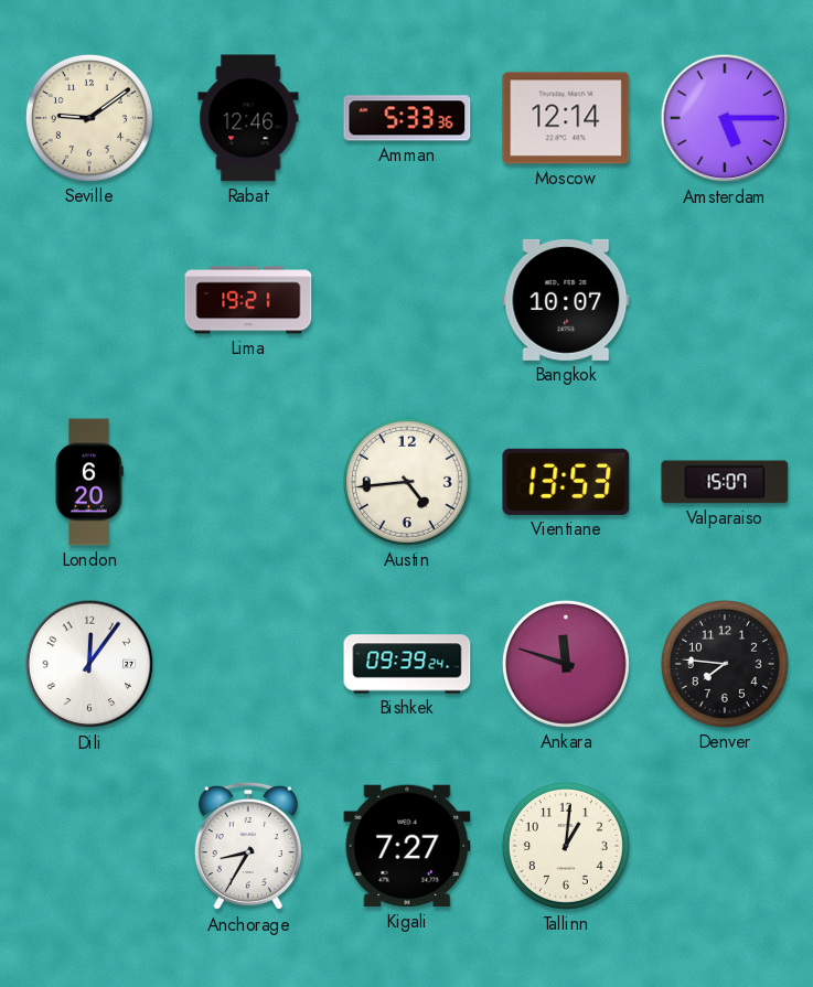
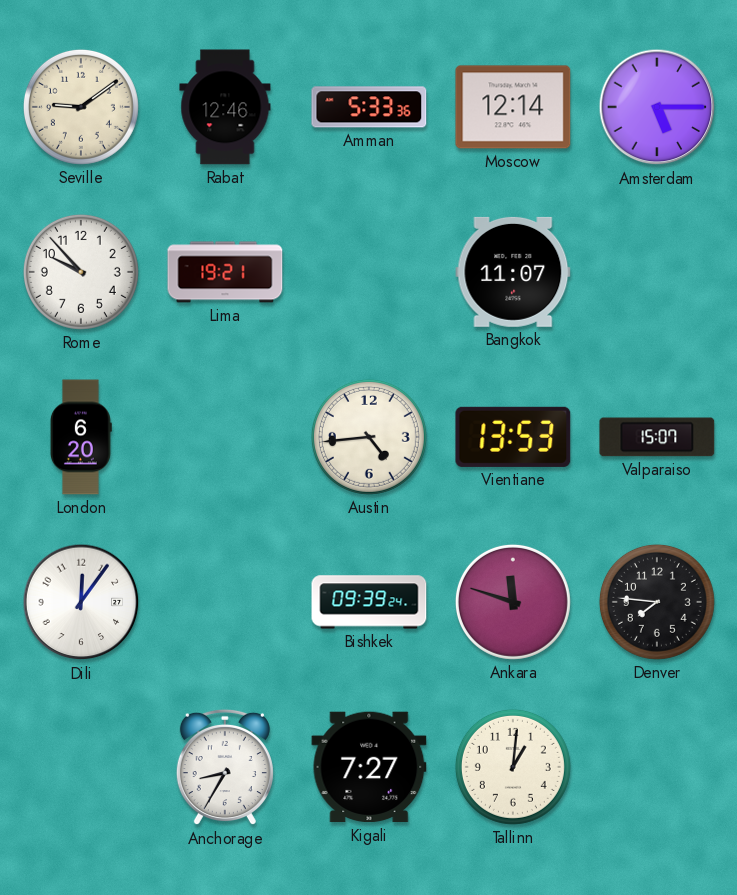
Rome: none -> 9:53
Bangkok: 10:07 -> 11:07
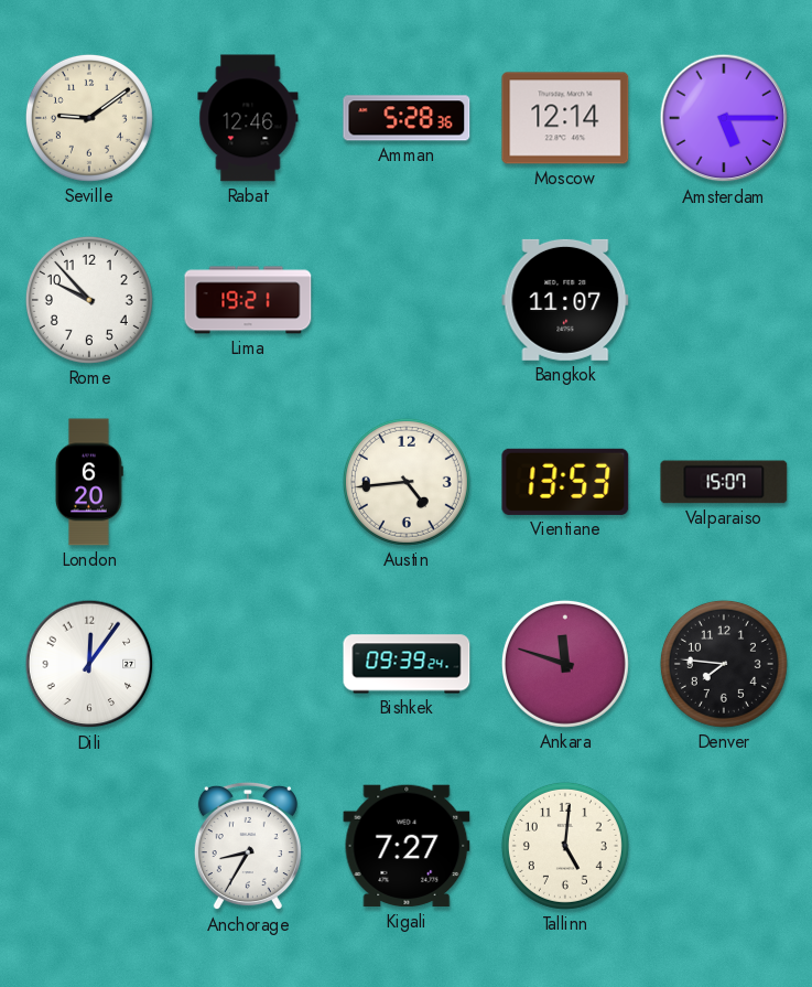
Amman: 5:33 -> 5:28
Tallinn: 1:01 -> 5:01
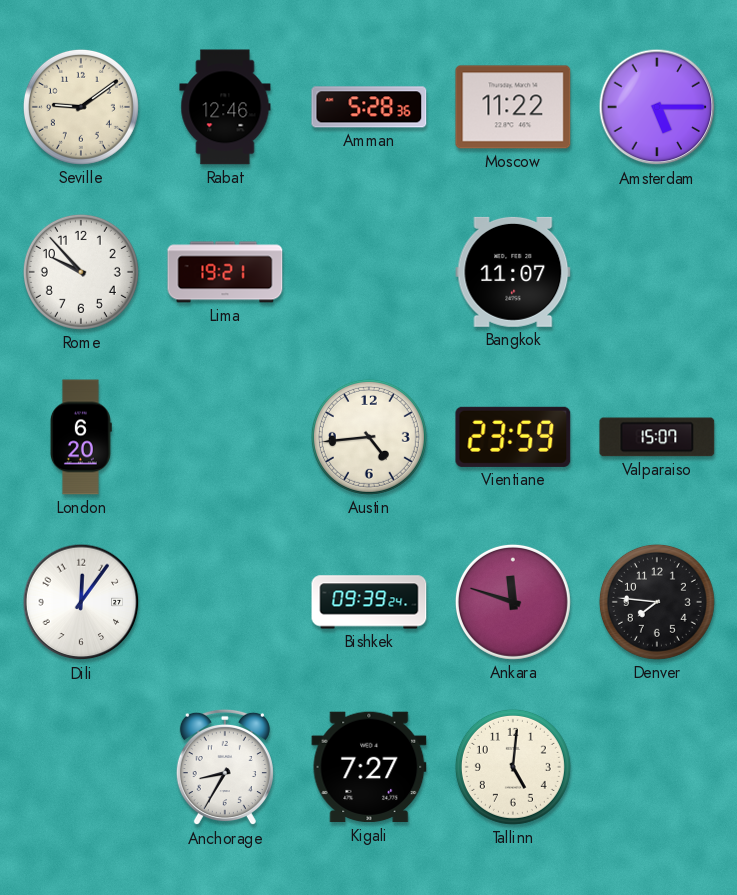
Moscow: 12:14 -> 11:22
Vientiane: 13:53 -> 23:59
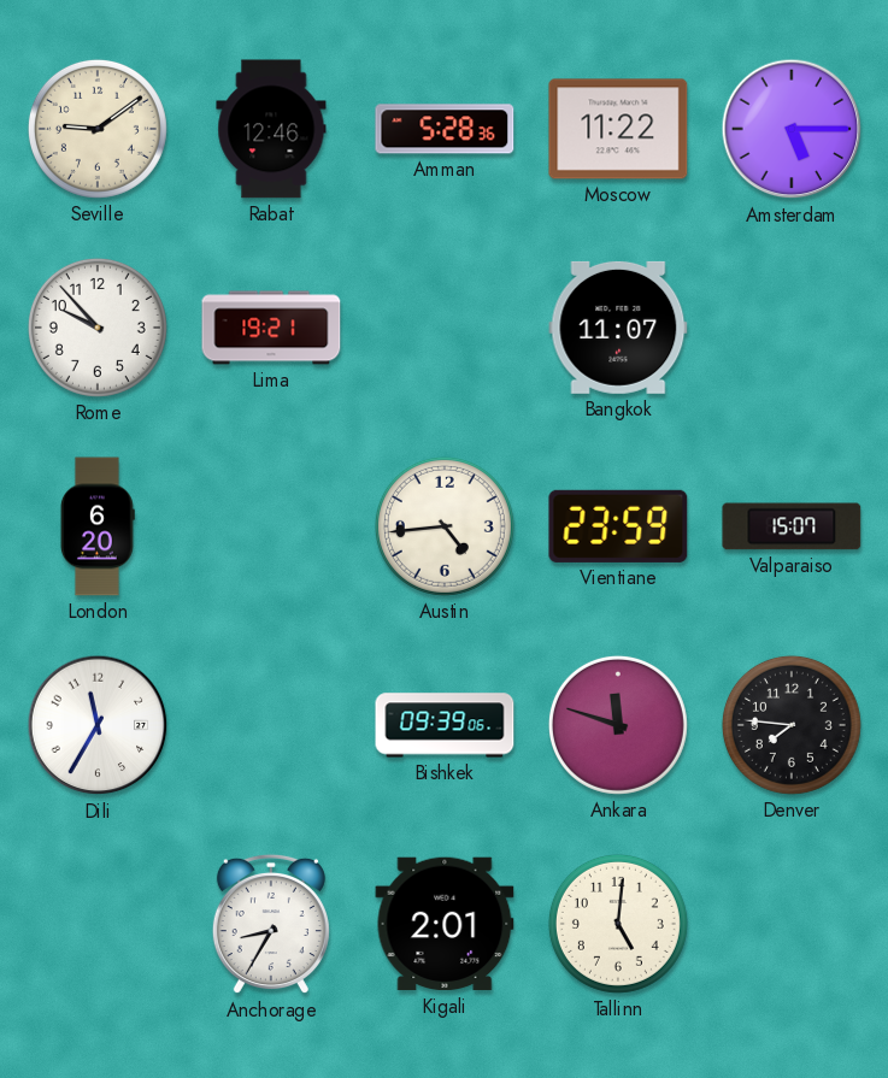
Dili: 12:06 -> 11:35
Bishkek: 09:39:24 -> 09:39:06
Kigali: 7:27 -> 2:01
